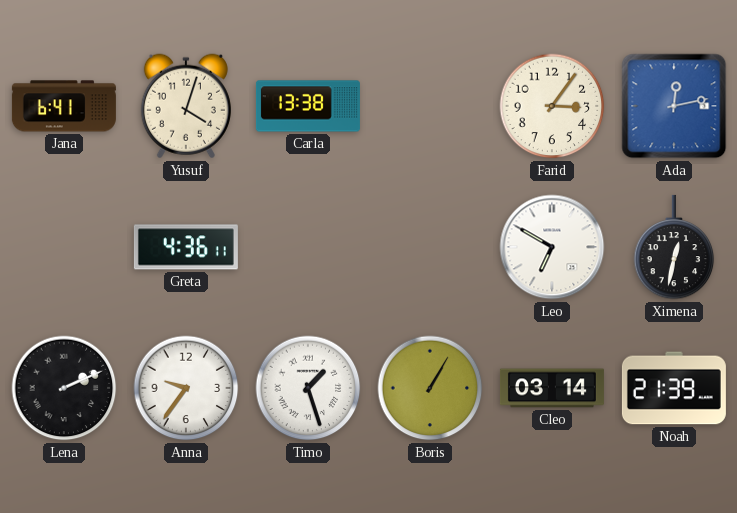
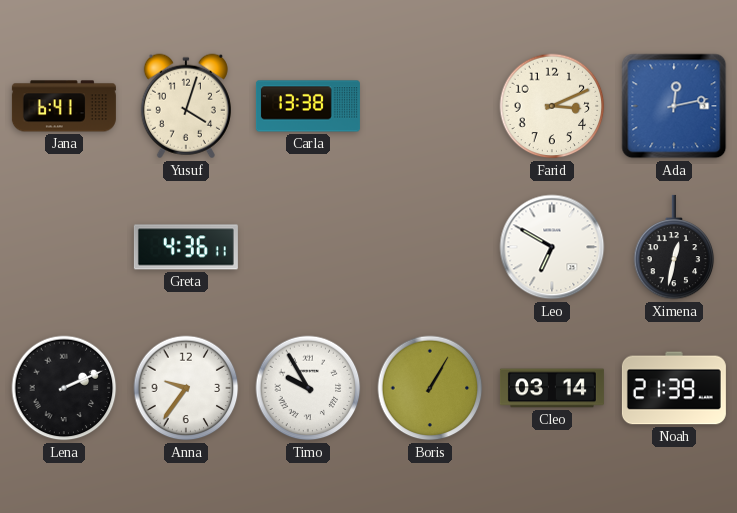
Farid: 3:06 -> 3:11
Timo: 1:27 -> 9:55
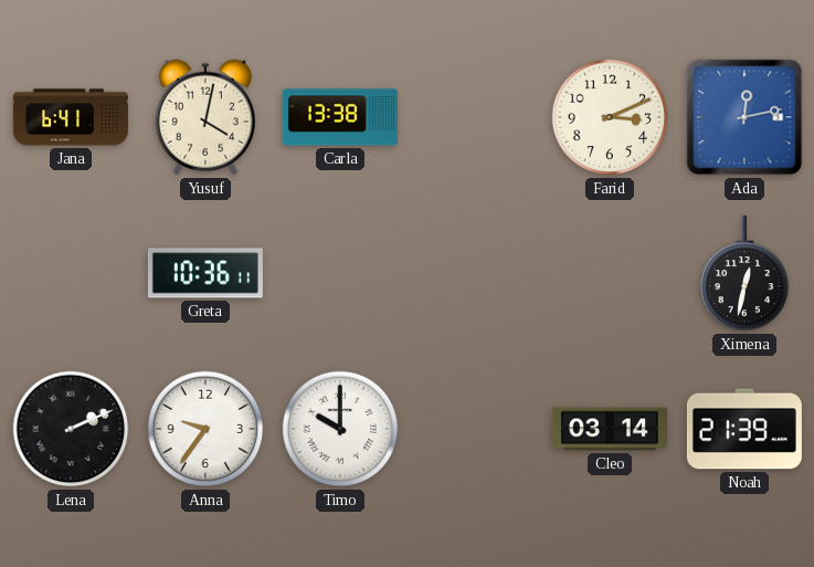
Yusuf: 4:03 -> 4:02
Greta: 4:36 -> 10:36
Leo: 6:50 -> none
Timo: 9:55 -> 10:00
Boris: 1:05 -> none
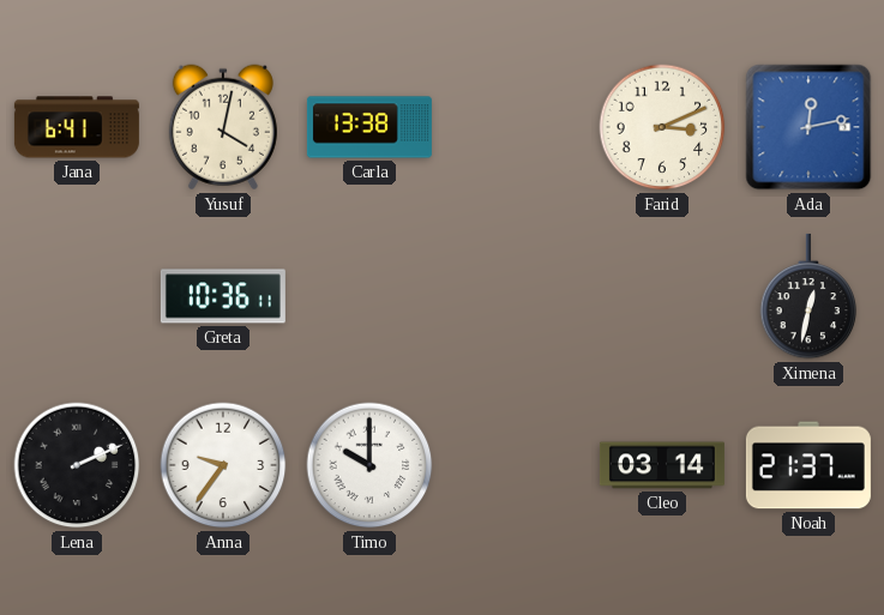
Noah: 21:39 -> 21:37
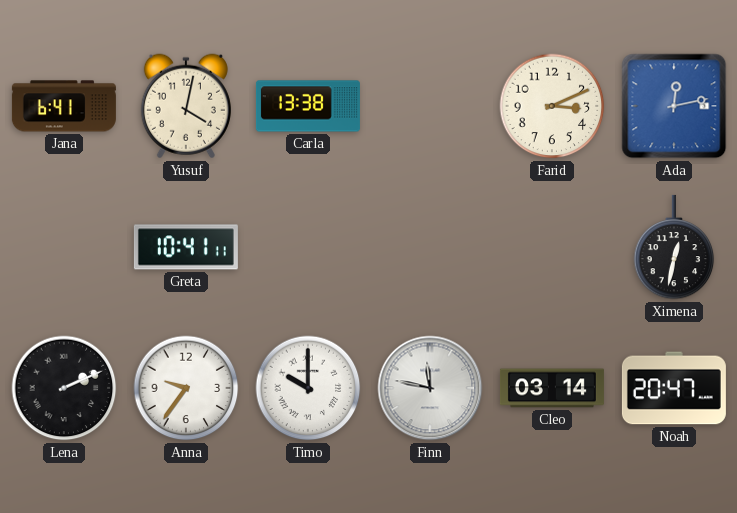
Greta: 10:36 -> 10:41
Finn: none -> 11:47
Noah: 21:37 -> 20:47
